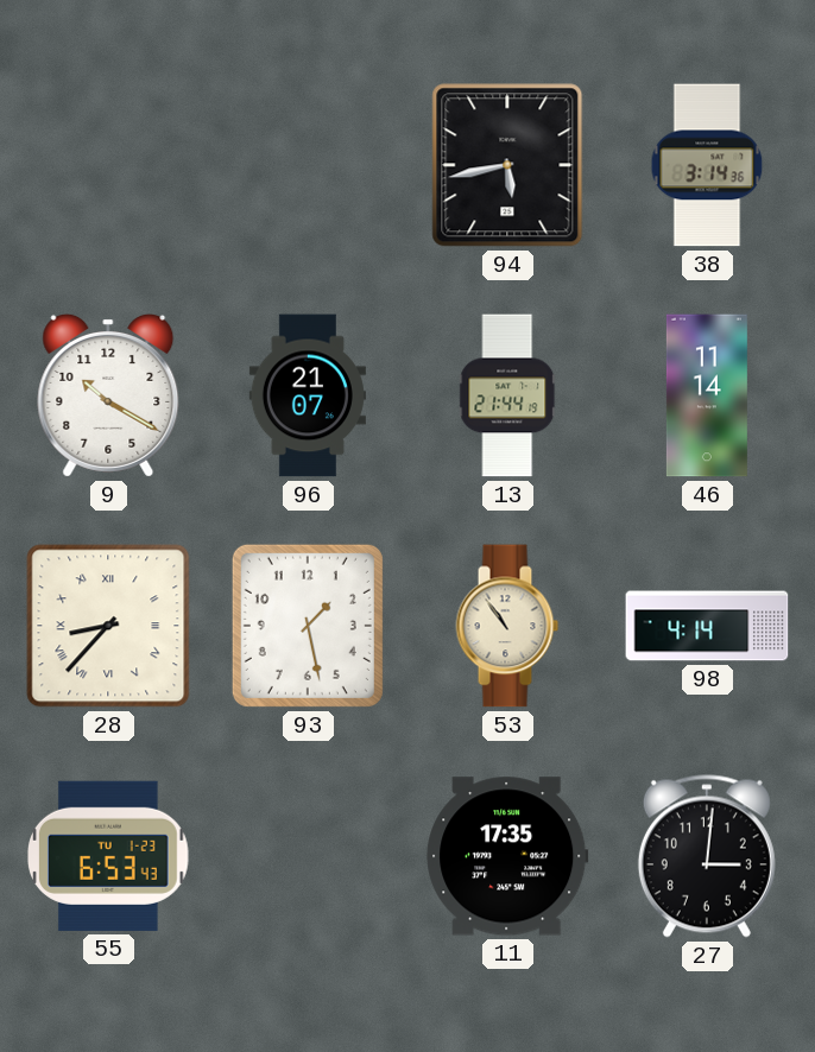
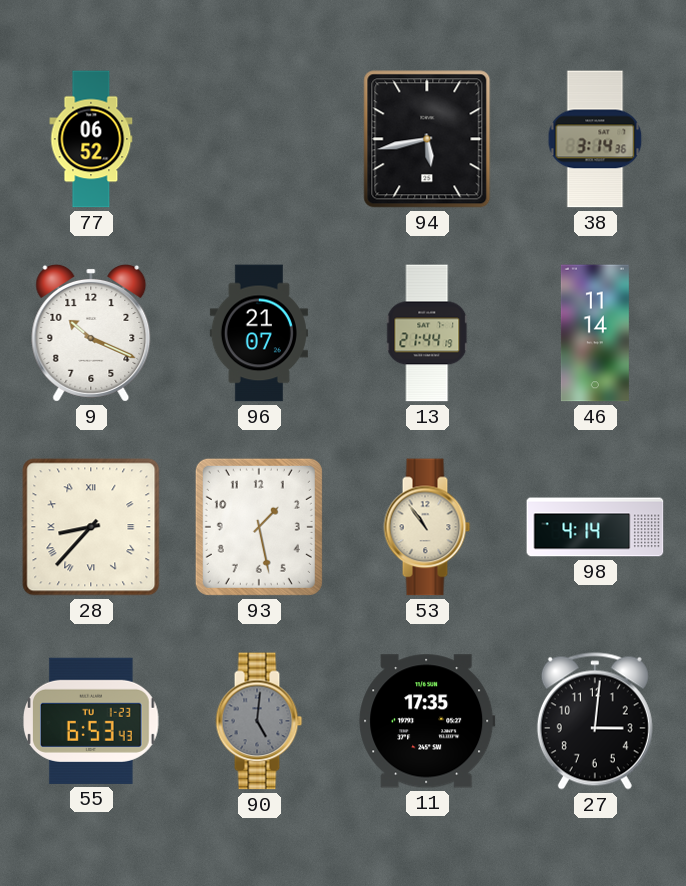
77: none -> 06:52
9: 10:20 -> 10:19
90: none -> 5:01
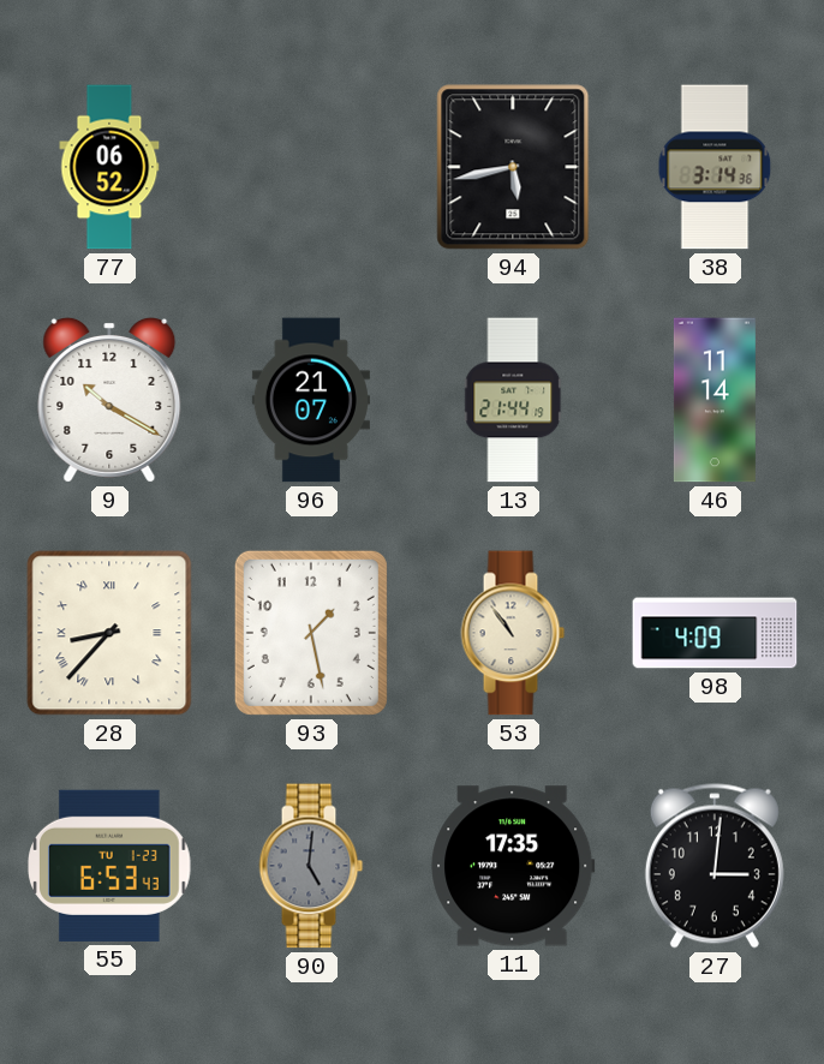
9: 10:19 -> 10:20
98: 4:14 -> 4:09
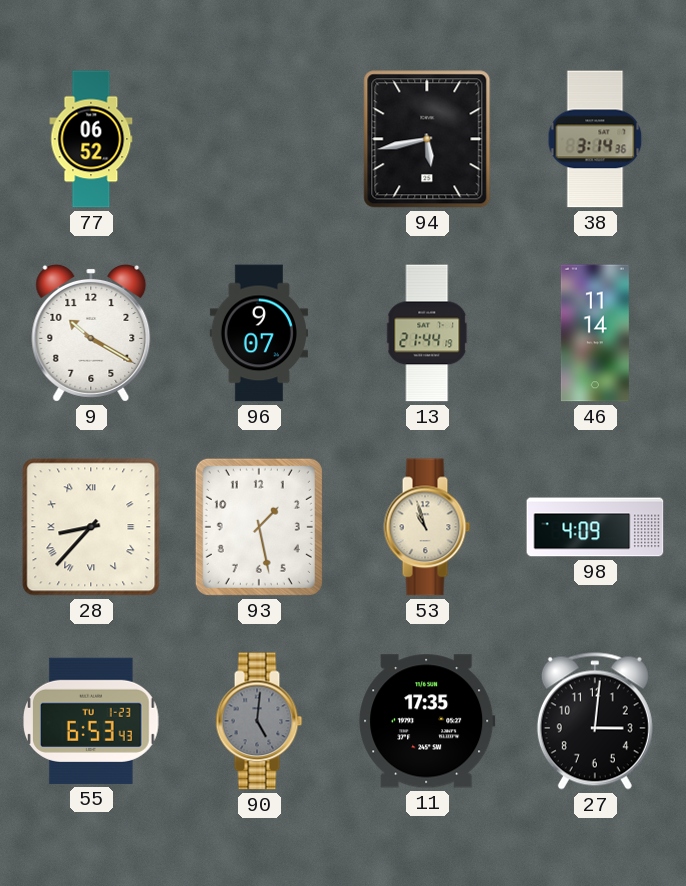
96: 21:07 -> 9:07
53: 10:54 -> 10:57
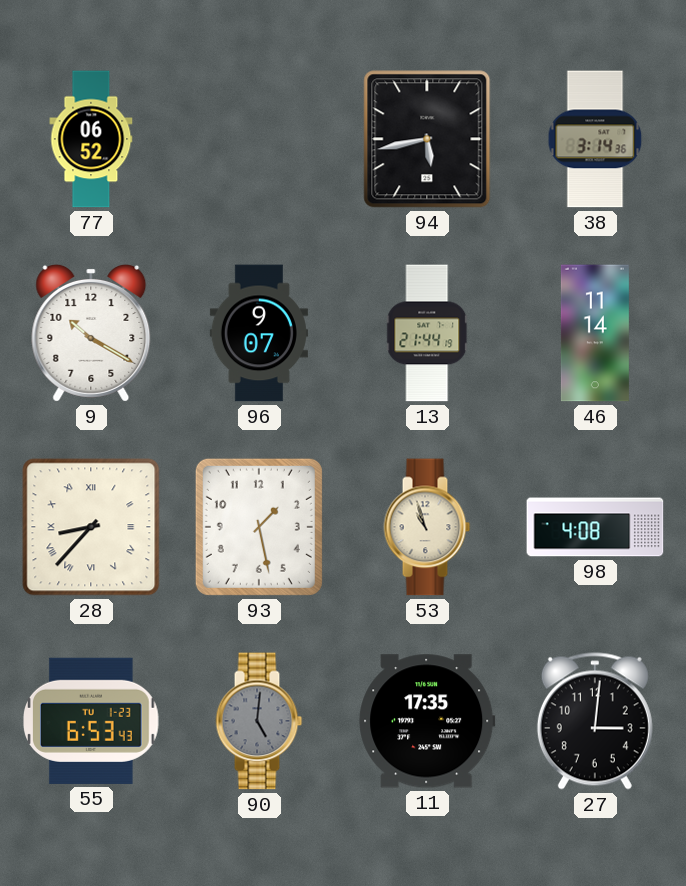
98: 4:09 -> 4:08
